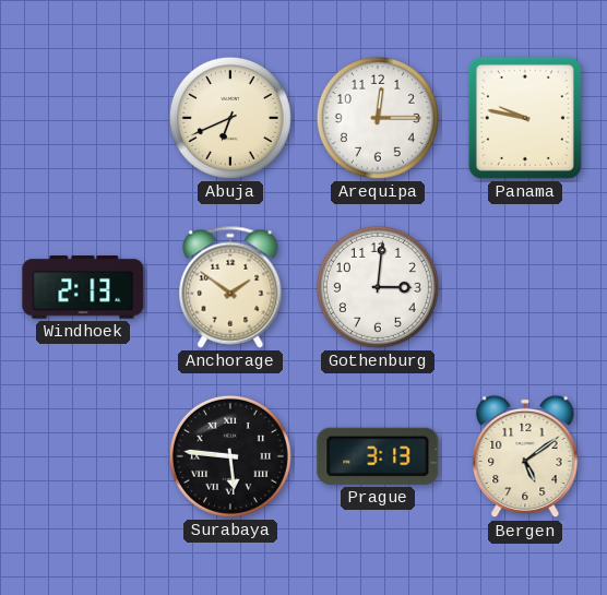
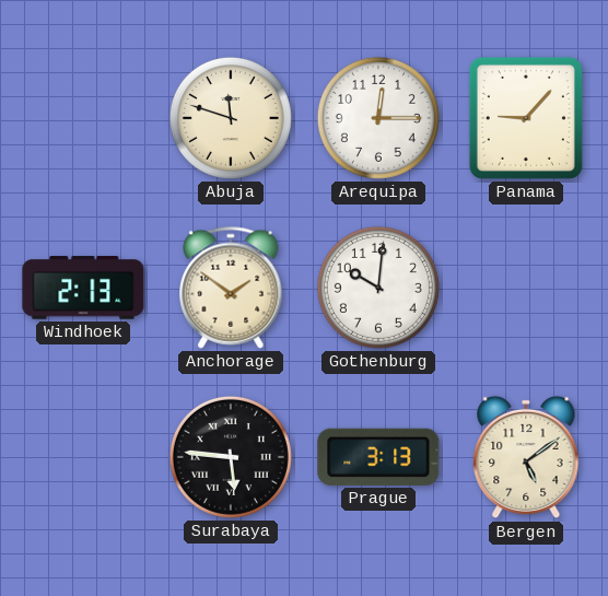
Abuja: 6:41 -> 11:48
Panama: 9:47 -> 9:07
Gothenburg: 3:01 -> 10:01
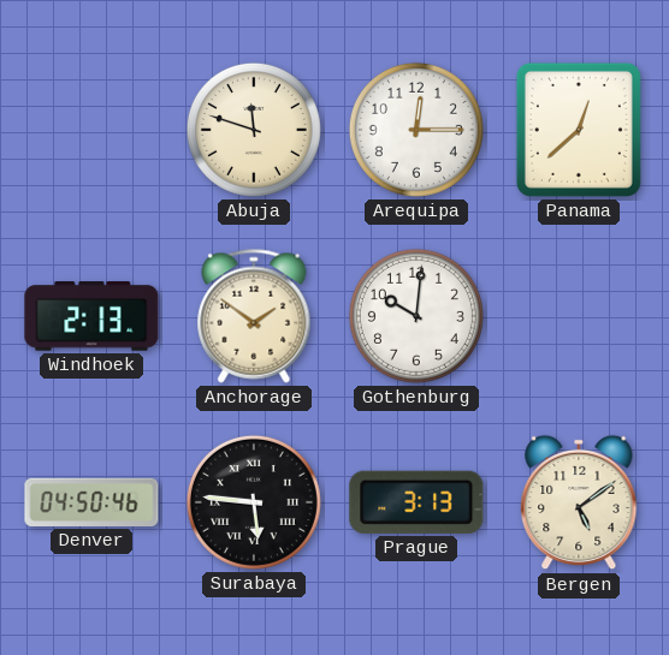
Panama: 9:07 -> 12:38
Denver: none -> 04:50
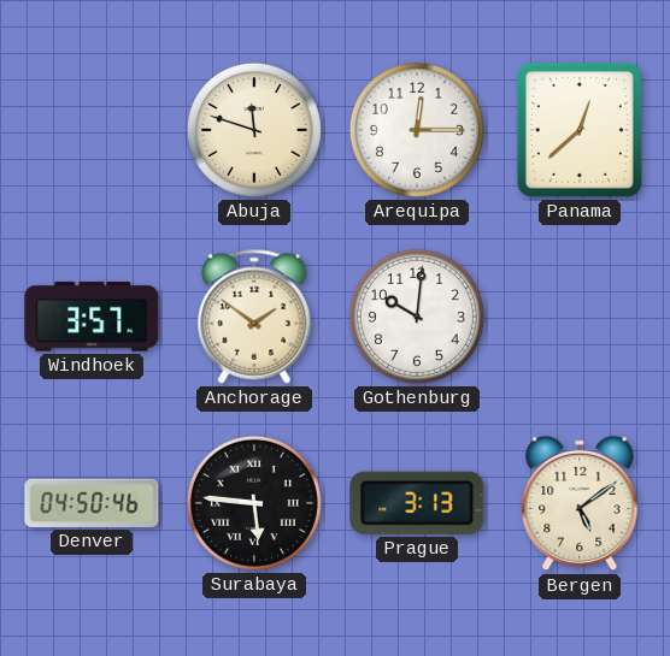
Windhoek: 2:13 -> 3:57
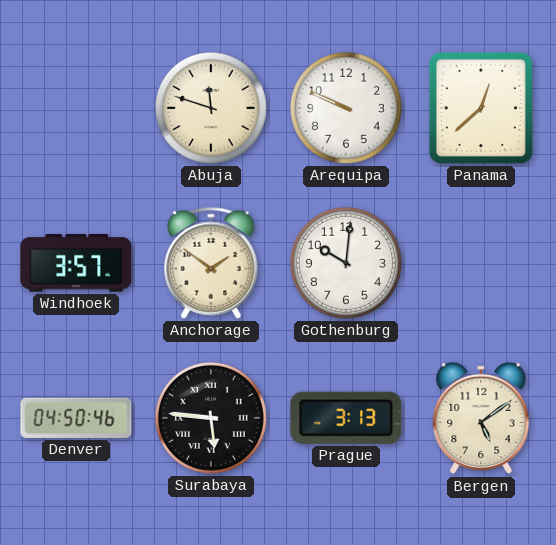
Arequipa: 12:15 -> 9:49
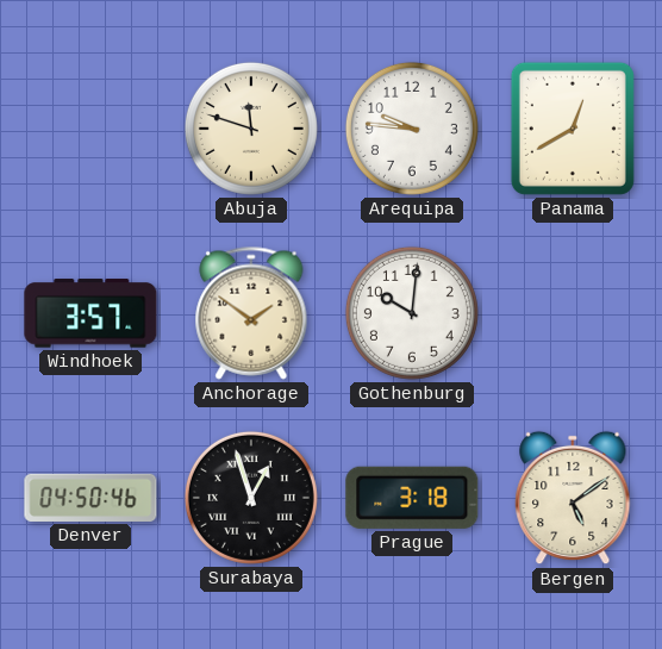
Arequipa: 9:49 -> 9:46
Panama: 12:38 -> 12:40
Surabaya: 5:46 -> 12:57
Prague: 3:13 -> 3:18
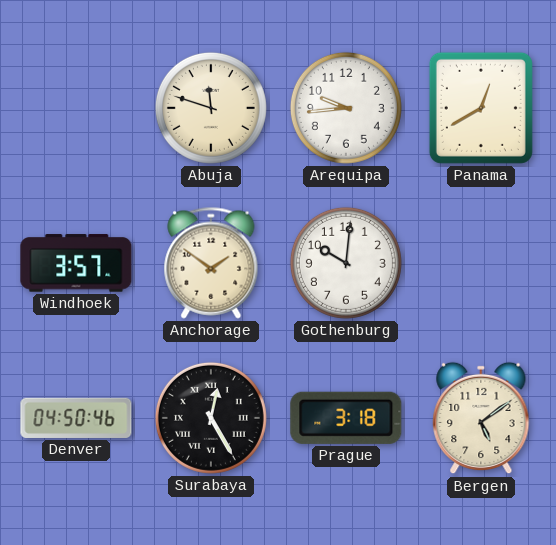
Arequipa: 9:46 -> 9:44
Surabaya: 12:57 -> 12:25
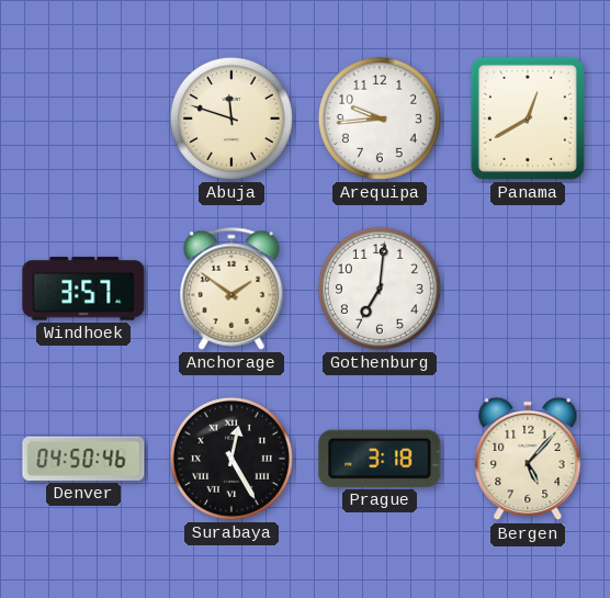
Gothenburg: 10:01 -> 7:01
Bergen: 5:09 -> 5:07
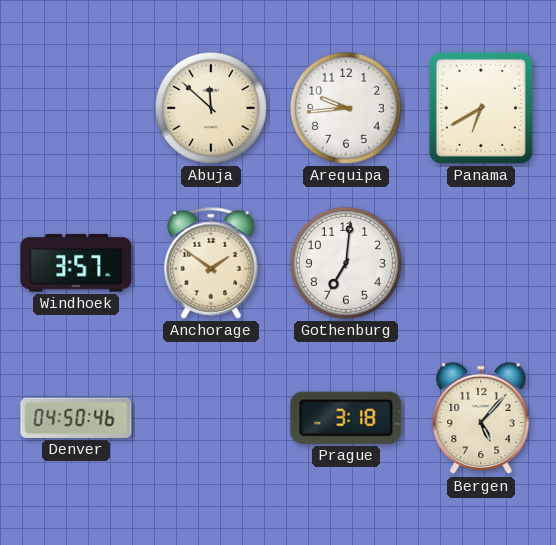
Abuja: 11:48 -> 11:52
Panama: 12:40 -> 6:40
Surabaya: 12:25 -> none
